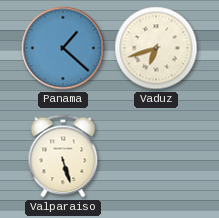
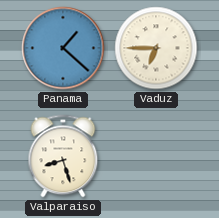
Vaduz: 6:42 -> 6:45
Valparaiso: 5:27 -> 8:27
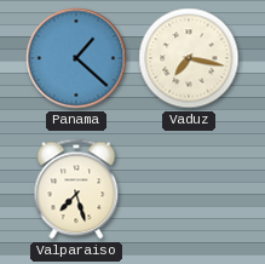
Vaduz: 6:45 -> 7:17
Valparaiso: 8:27 -> 7:27
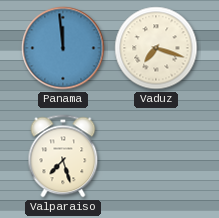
Panama: 1:22 -> 11:59
Vaduz: 7:17 -> 7:18
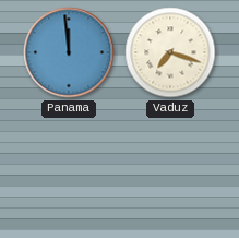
Valparaiso: 7:27 -> none
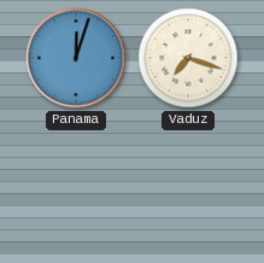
Panama: 11:59 -> 12:03
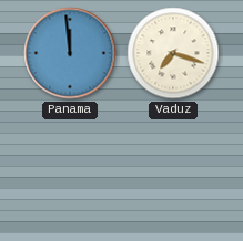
Panama: 12:03 -> 11:59
